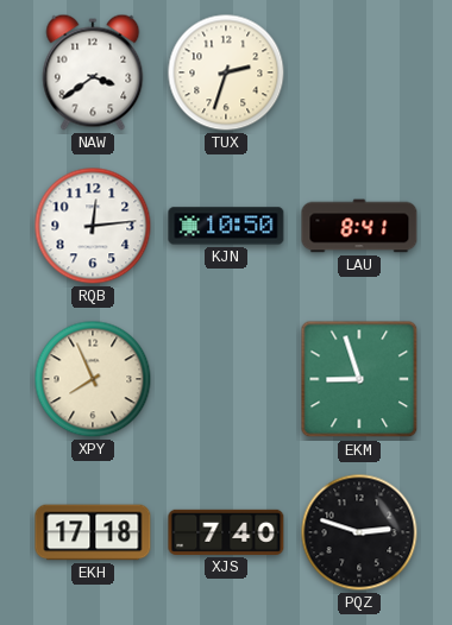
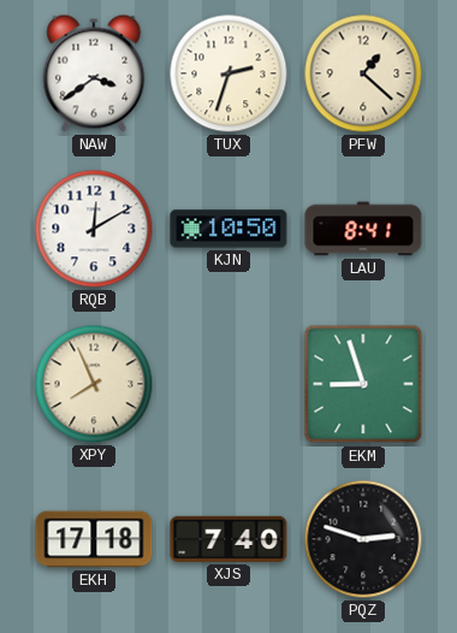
PFW: none -> 1:22
RQB: 12:14 -> 12:10
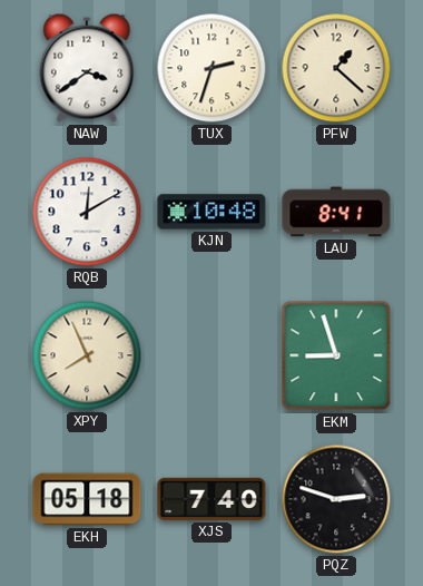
KJN: 10:50 -> 10:48
EKH: 17:18 -> 05:18
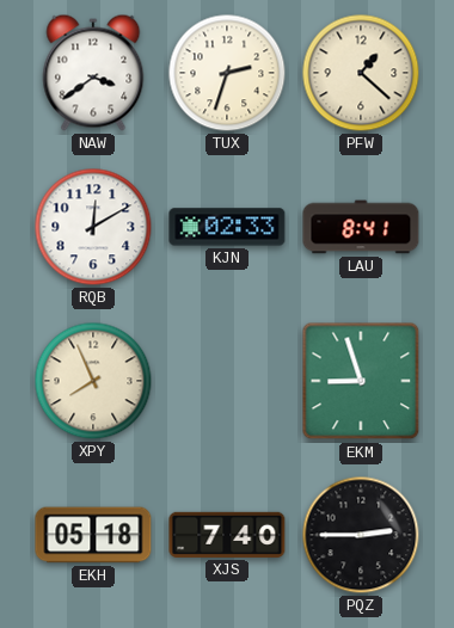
KJN: 10:48 -> 02:33
PQZ: 2:48 -> 2:45
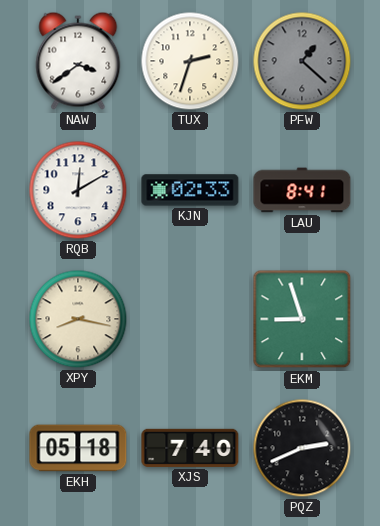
PFW dial: cream -> grey
XPY: 7:56 -> 8:17
PQZ: 2:45 -> 2:41
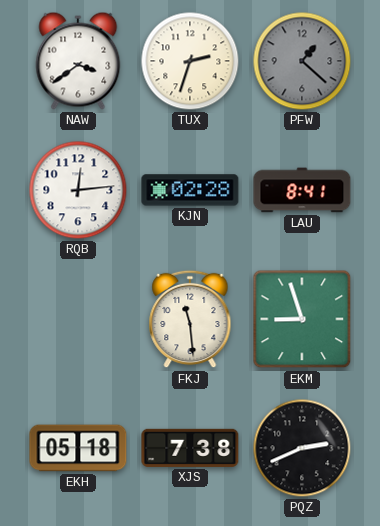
RQB: 12:10 -> 12:14
KJN: 02:33 -> 02:28
XPY: 8:17 -> none
FKJ: none -> 11:29
XJS: 7:40 -> 7:38
